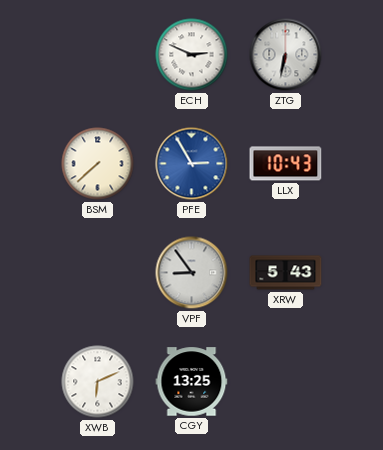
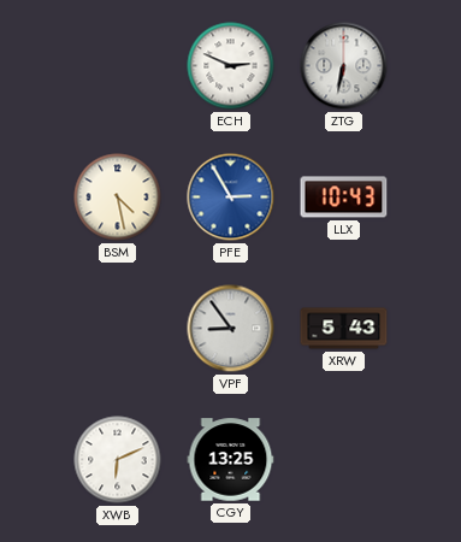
BSM: 7:38 -> 4:28
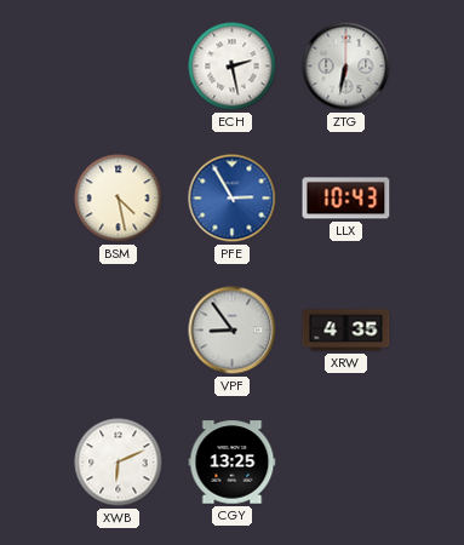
ECH: 2:49 -> 2:28
XRW: 5:43 -> 4:35
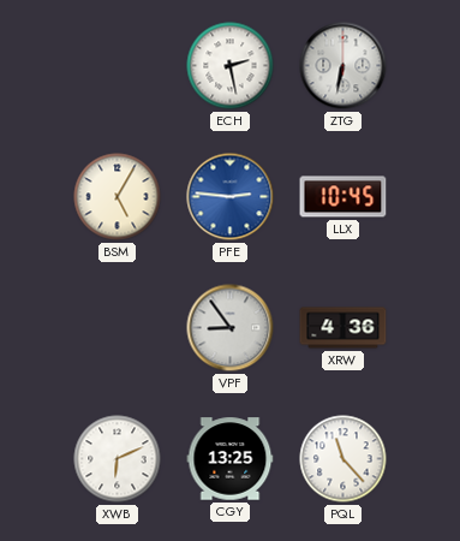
BSM: 4:28 -> 5:05
PFE: 2:55 -> 2:46
LLX: 10:43 -> 10:45
XRW: 4:35 -> 4:36
PQL: none -> 11:23
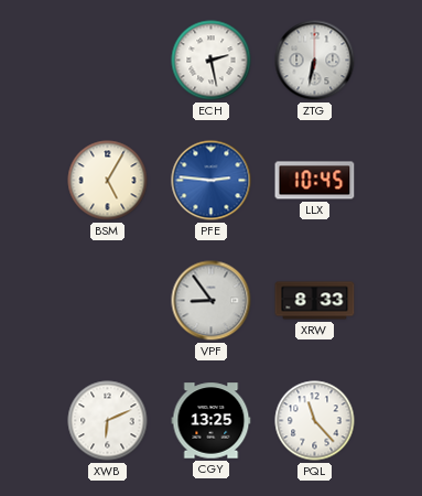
XRW: 4:36 -> 8:33
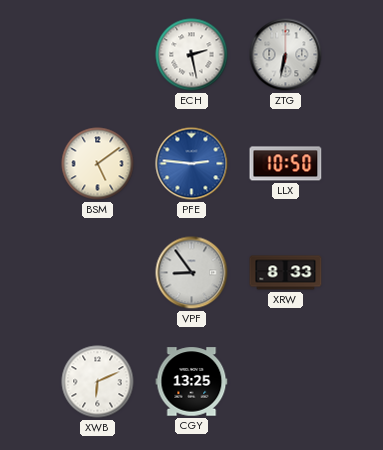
BSM: 5:05 -> 5:09
LLX: 10:45 -> 10:50
PQL: 11:23 -> none
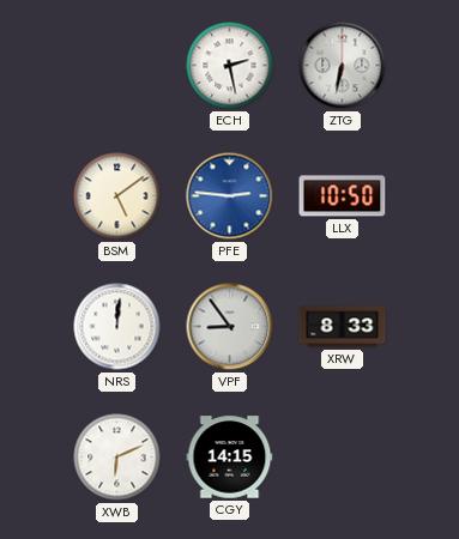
NRS: none -> 12:01
CGY: 13:25 -> 14:15
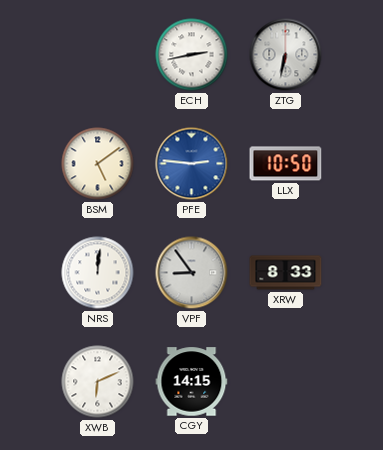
ECH: 2:28 -> 2:43
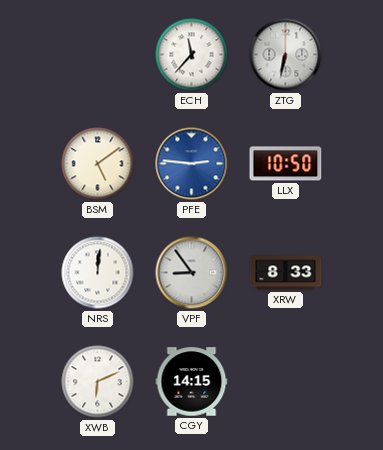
ECH: 2:43 -> 11:37
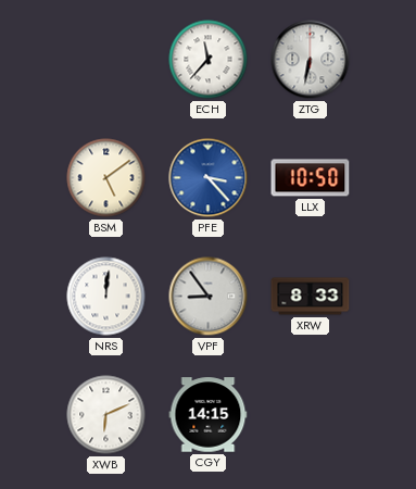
PFE: 2:46 -> 3:23
